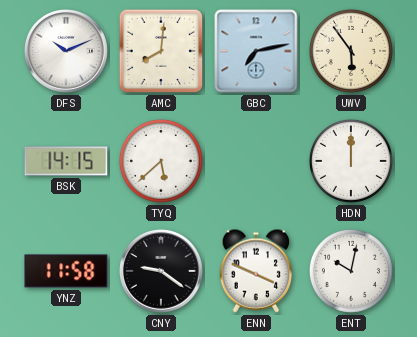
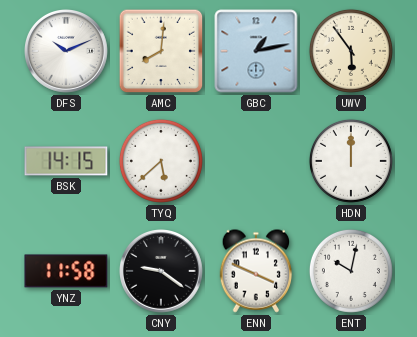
GBC: 7:13 -> 1:13
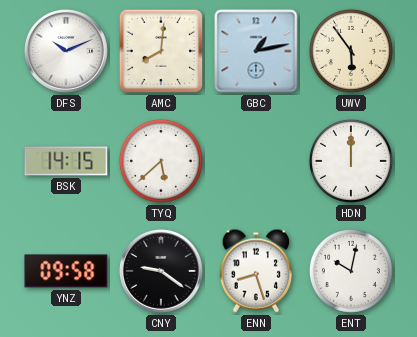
YNZ: 11:58 -> 09:58
ENN: 3:49 -> 8:27
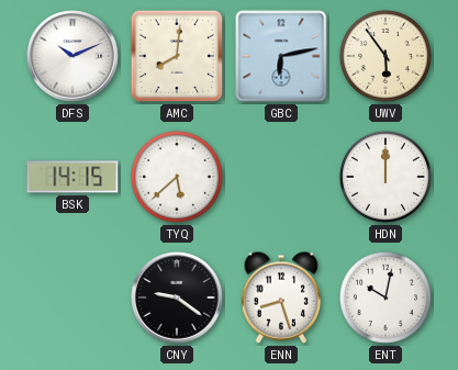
GBC: 1:13 -> 6:13
YNZ: 09:58 -> none
